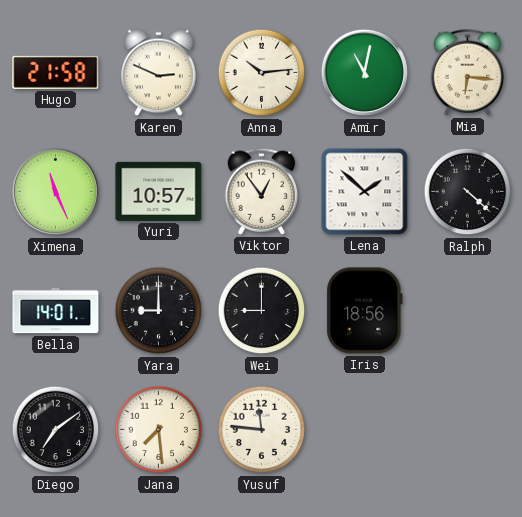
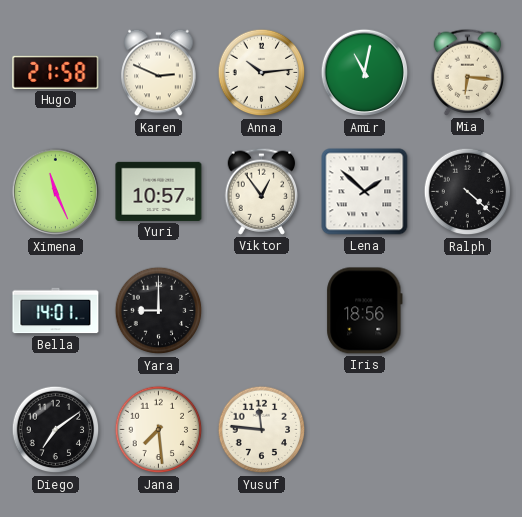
Wei: 9:00 -> none
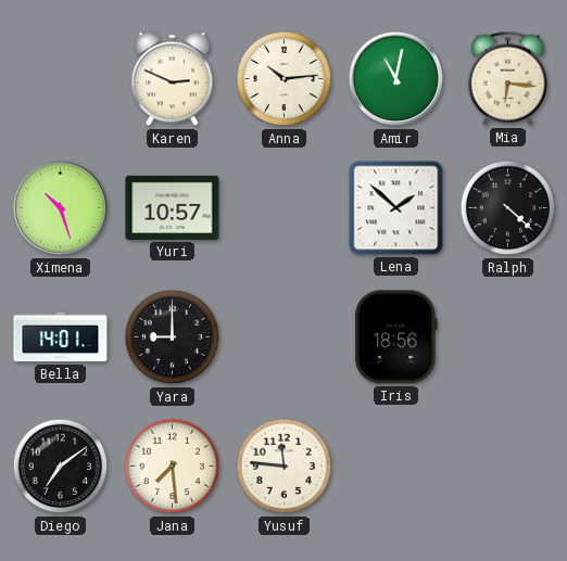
Hugo: 21:58 -> none
Ximena: 11:26 -> 10:27
Viktor: 12:54 -> none
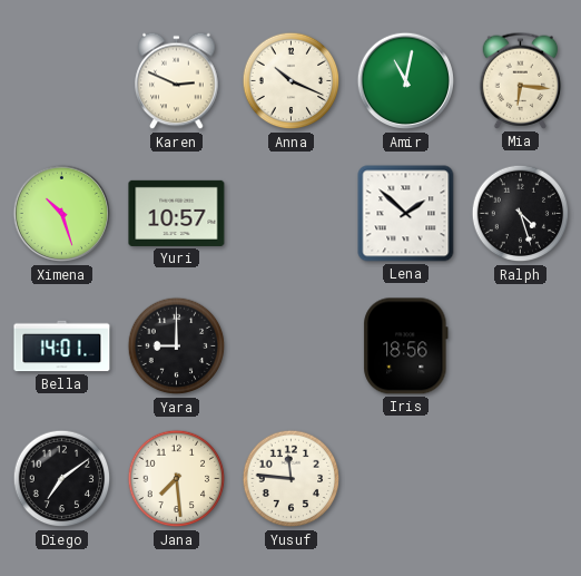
Anna: 10:14 -> 10:19
Ralph: 4:22 -> 4:27
